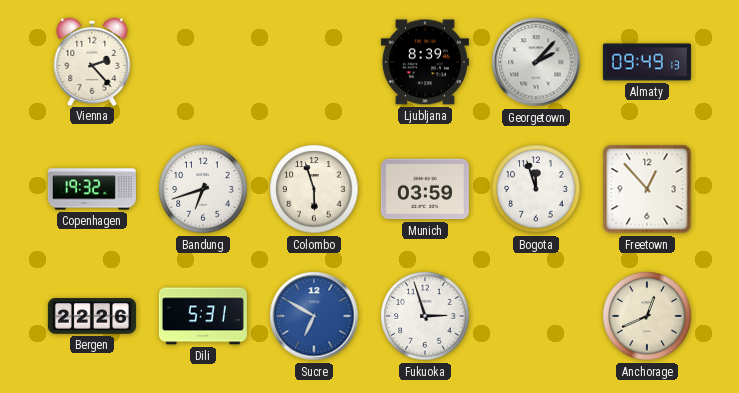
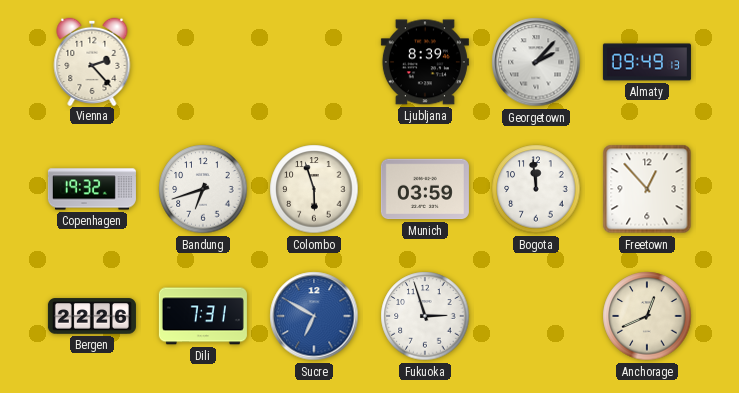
Bogota: 11:57 -> 11:59
Dili: 5:31 -> 7:31
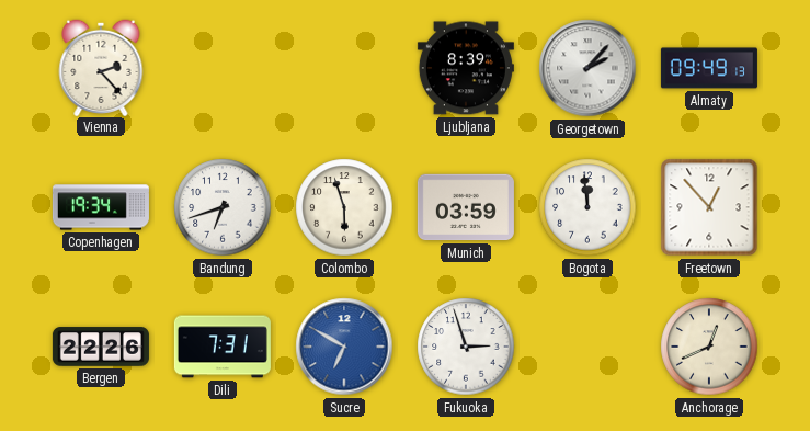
Copenhagen: 19:32 -> 19:34
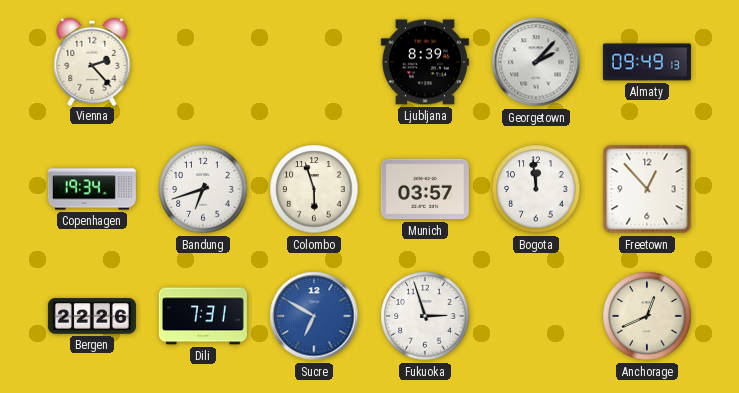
Munich: 03:59 -> 03:57
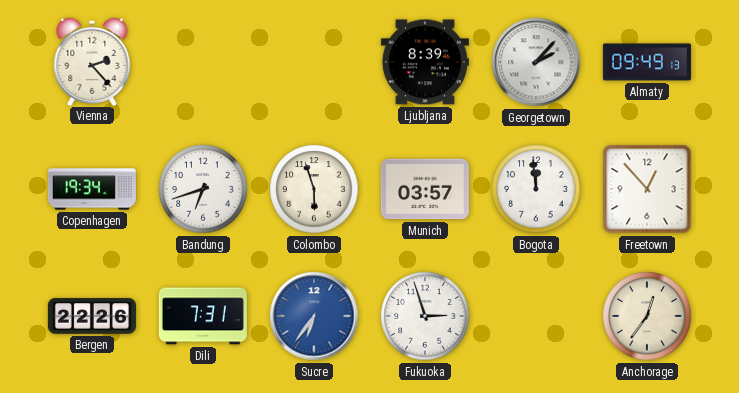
Sucre: 6:50 -> 6:36
Anchorage: 12:41 -> 12:36
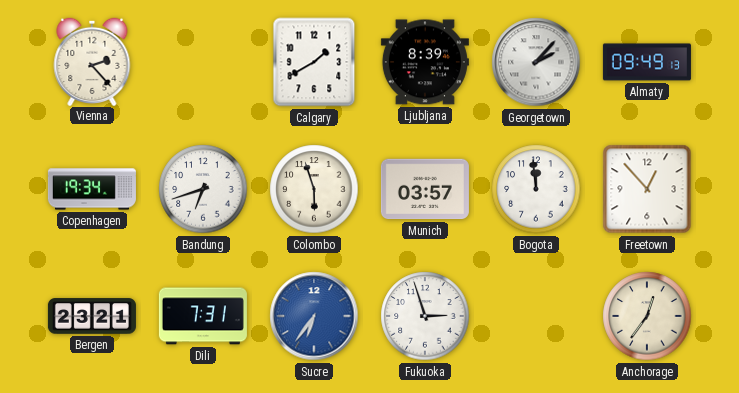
Calgary: none -> 1:40
Bergen: 22:26 -> 23:21
